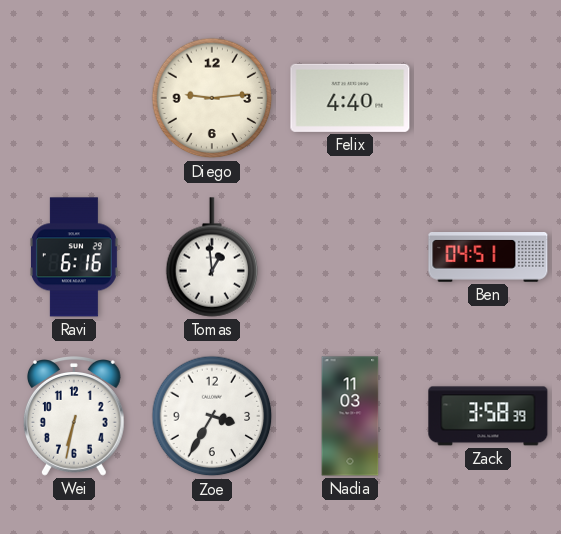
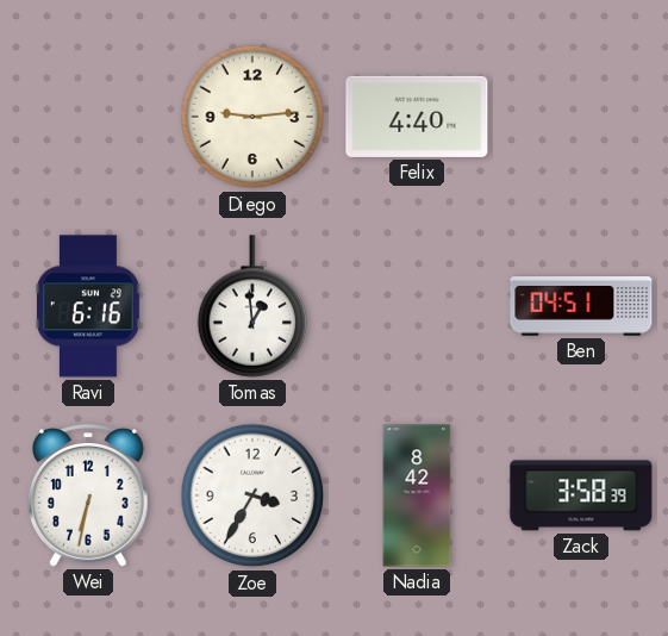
Nadia: 11:03 -> 8:42
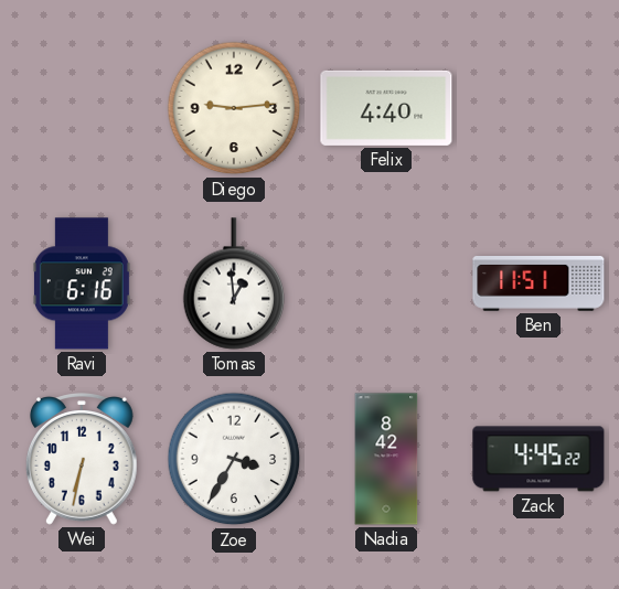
Ben: 04:51 -> 11:51
Zack: 3:58 -> 4:45
